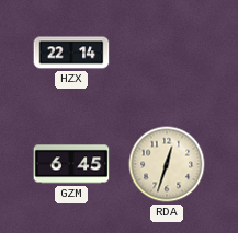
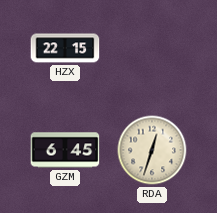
HZX: 22:14 -> 22:15
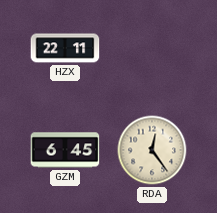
HZX: 22:15 -> 22:11
RDA: 12:33 -> 12:24
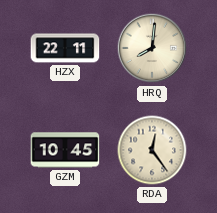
HRQ: none -> 8:01
GZM: 6:45 -> 10:45
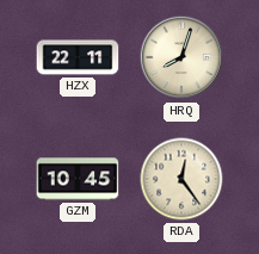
HRQ: 8:01 -> 8:03
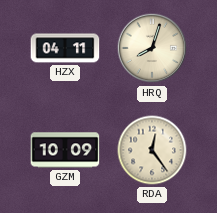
HZX: 22:11 -> 04:11
GZM: 10:45 -> 10:09
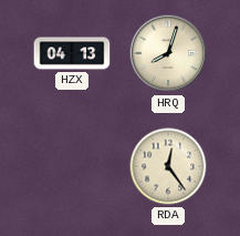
HZX: 04:11 -> 04:13
GZM: 10:09 -> none
